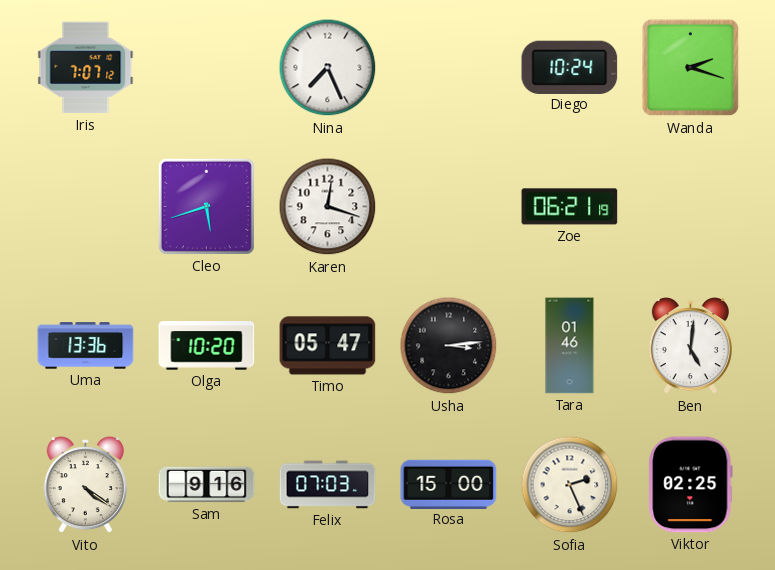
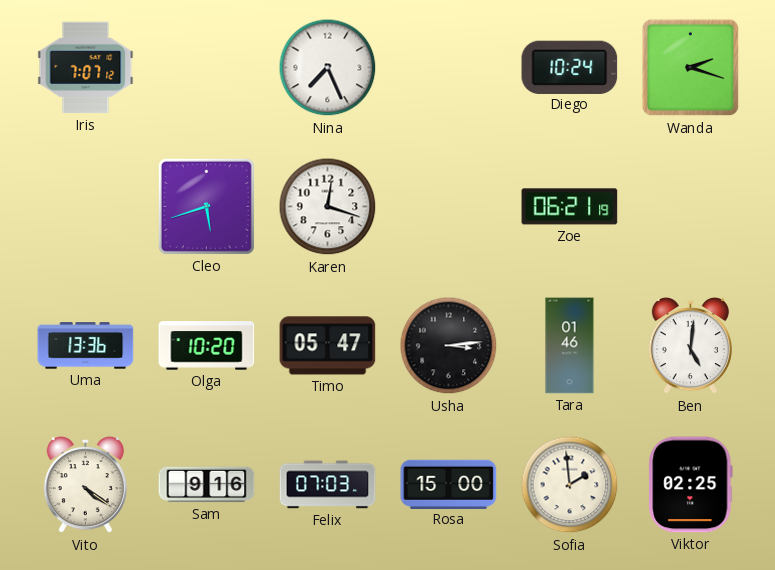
Sofia: 2:26 -> 1:59
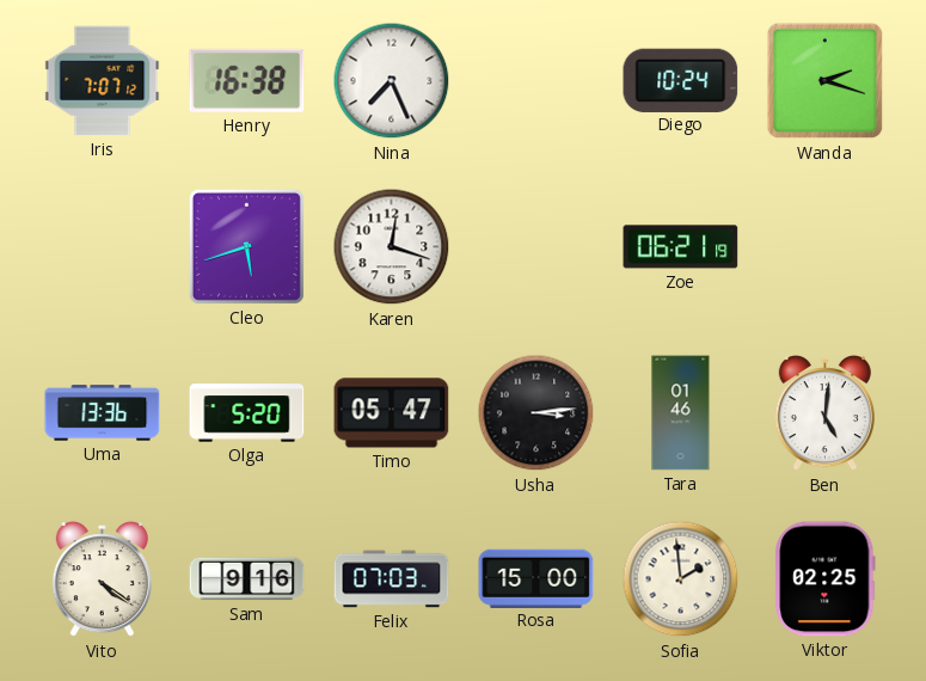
Henry: none -> 16:38
Olga: 10:20 -> 5:20
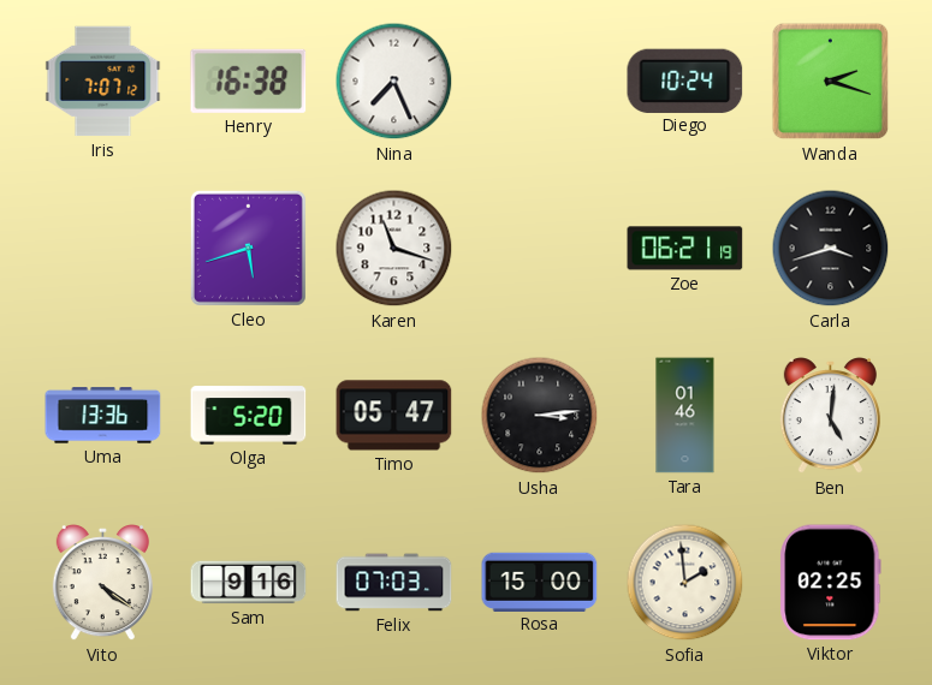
Karen: 12:18 -> 11:18
Carla: none -> 3:42
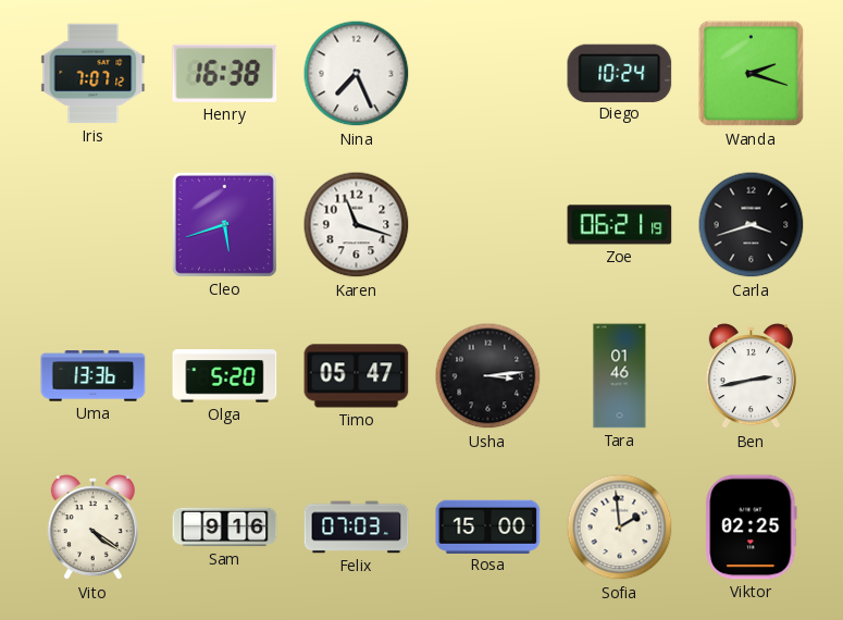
Ben: 5:01 -> 2:43
